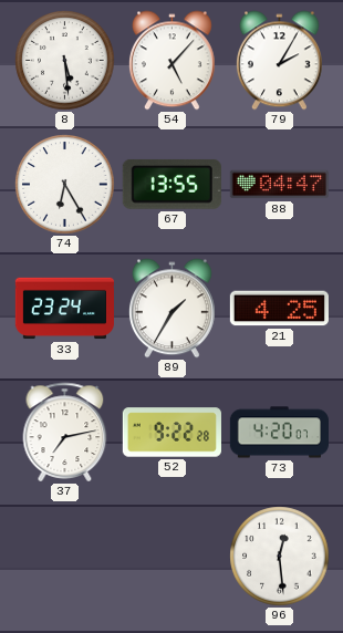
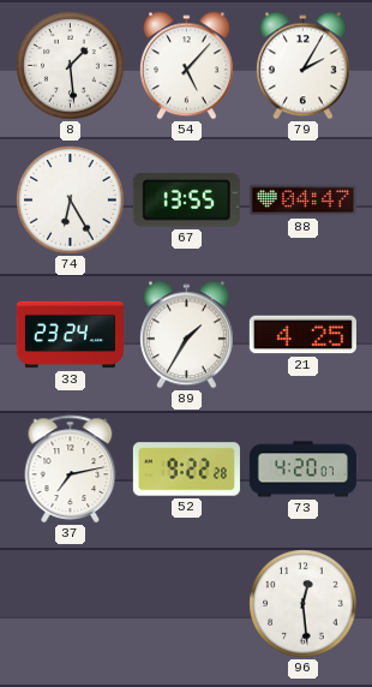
8: 5:29 -> 1:29
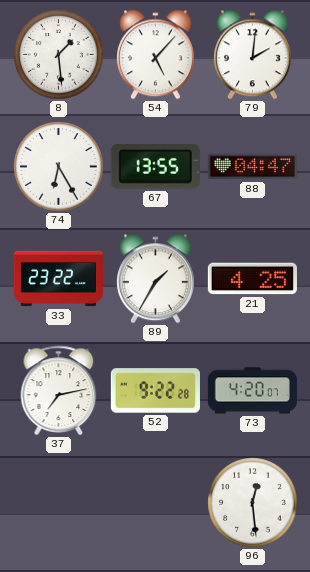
79: 2:05 -> 2:01
33: 23:24 -> 23:22
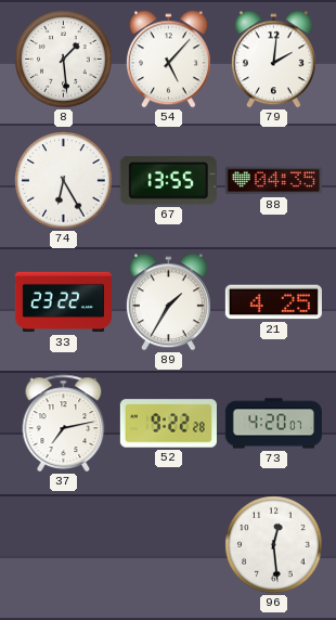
88: 04:47 -> 04:35
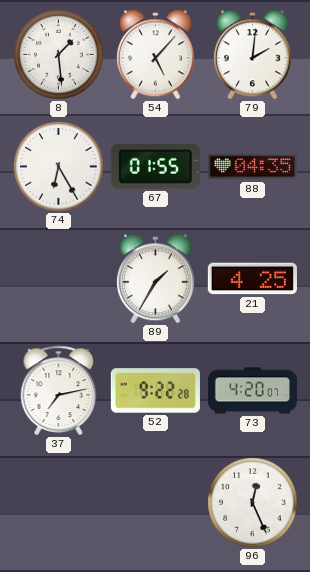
67: 13:55 -> 01:55
33: 23:22 -> none
96: 12:29 -> 12:26
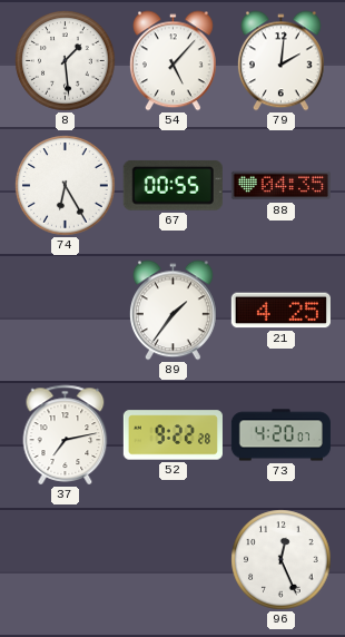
67: 01:55 -> 00:55
89: 1:35 -> 1:36
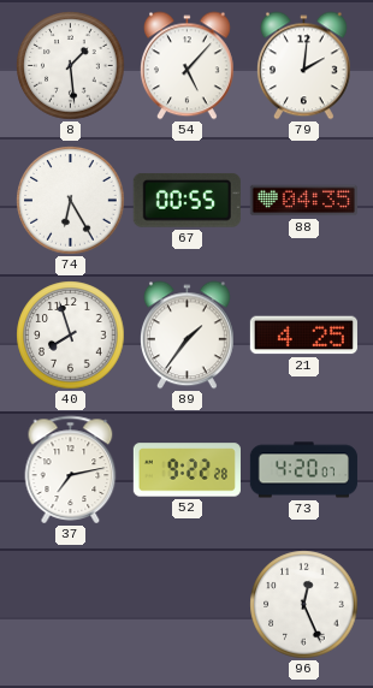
40: none -> 7:57
